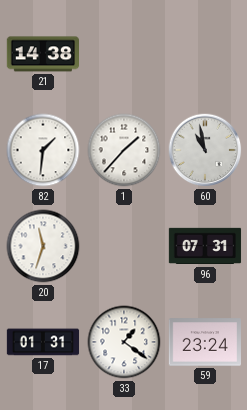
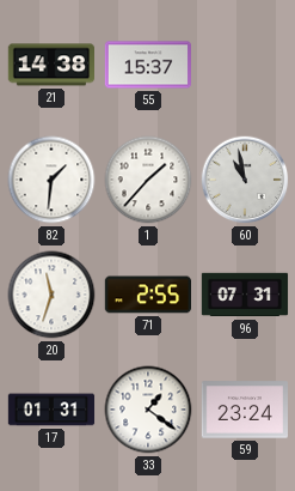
55: none -> 15:37
71: none -> 2:55
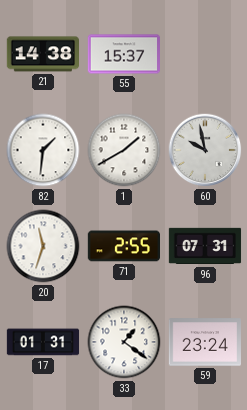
1: 1:37 -> 1:40
60: 10:58 -> 9:58
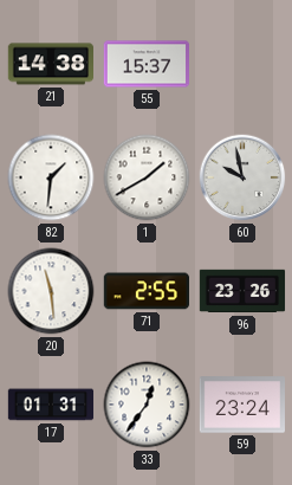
20: 11:33 -> 11:29
96: 07:31 -> 23:26
33: 1:21 -> 12:36
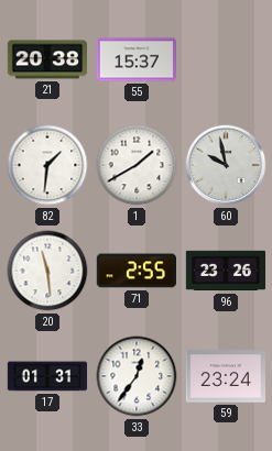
21: 14:38 -> 20:38
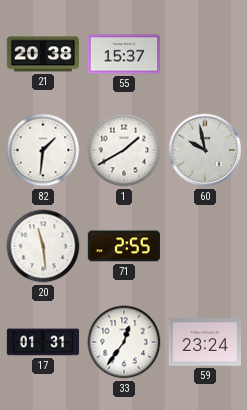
96: 23:26 -> none
